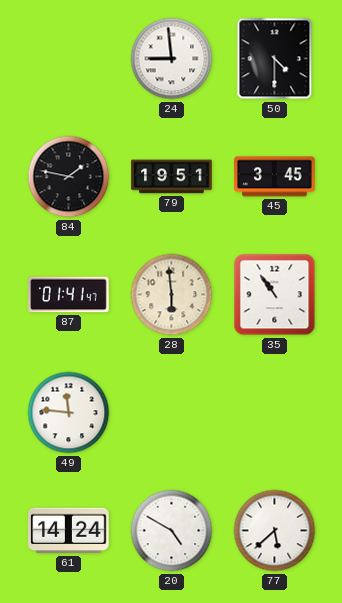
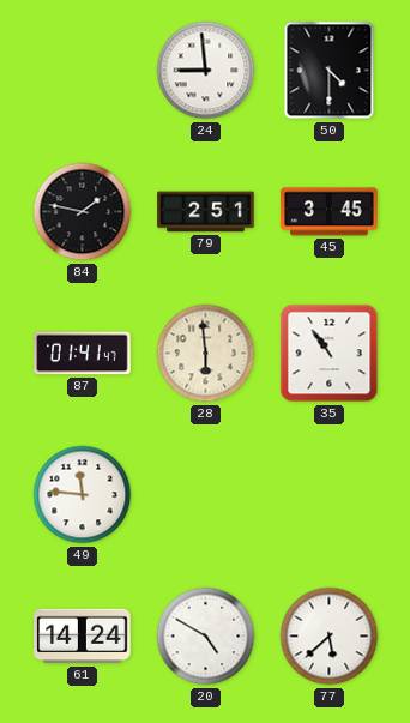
79: 19:51 -> 2:51
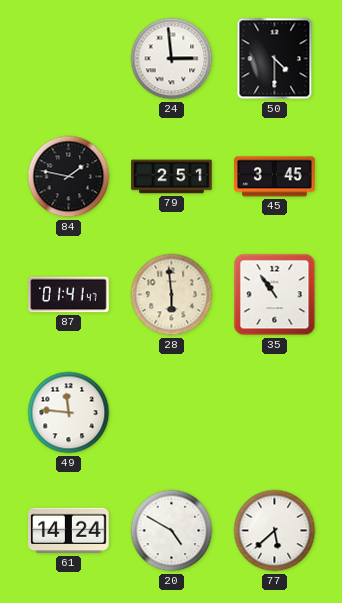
24: 8:59 -> 2:59
